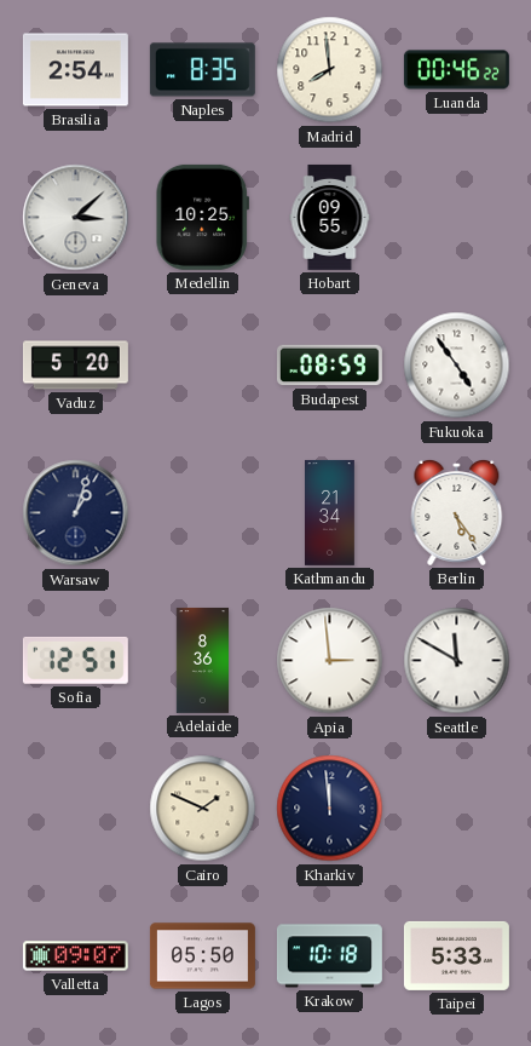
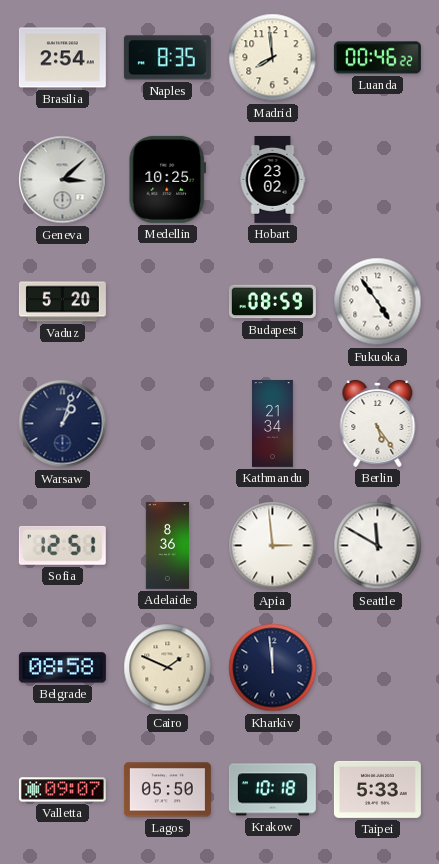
Hobart: 09:55 -> 23:02
Belgrade: none -> 08:58
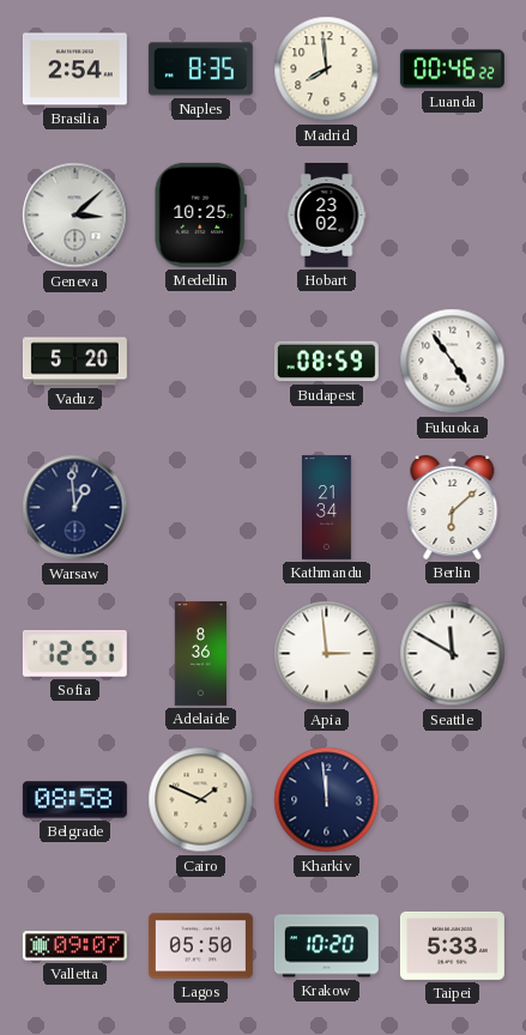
Warsaw: 1:03 -> 12:59
Berlin: 5:24 -> 6:08
Krakow: 10:18 -> 10:20
